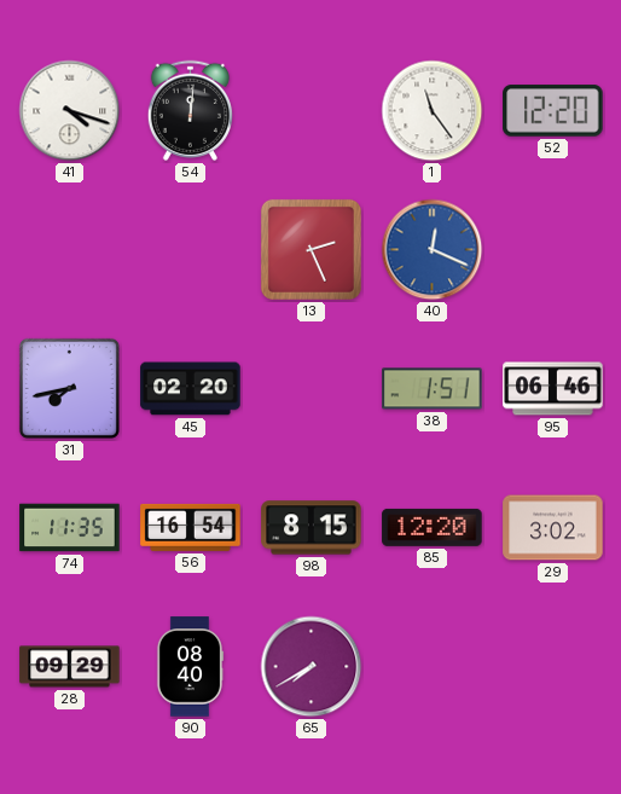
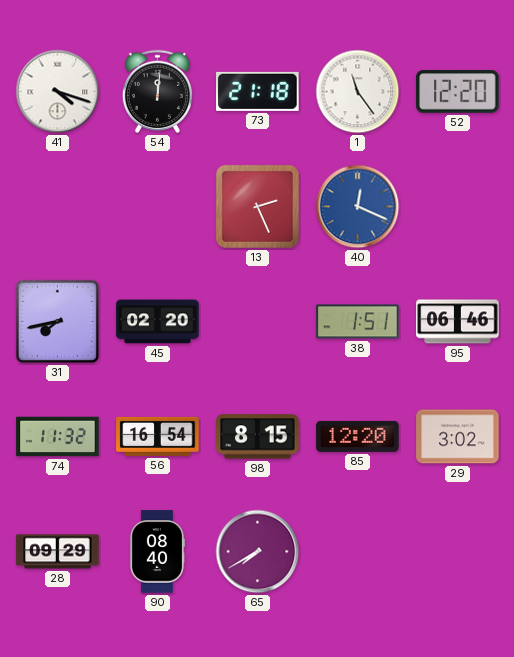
73: none -> 21:18
74: 11:35 -> 11:32
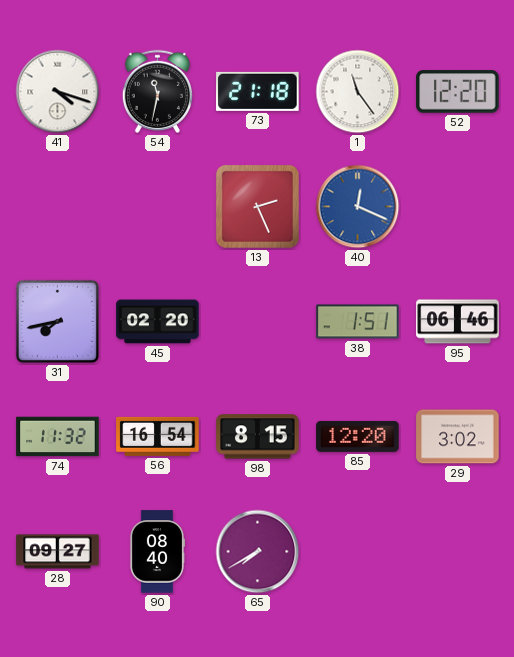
54: 12:01 -> 11:32
28: 09:29 -> 09:27
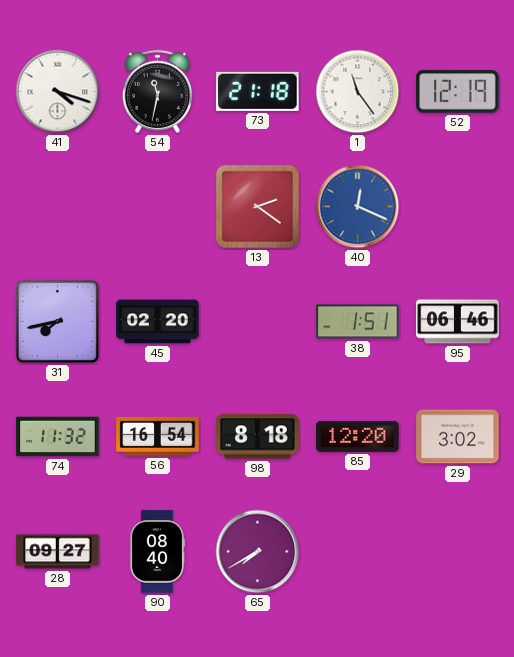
52: 12:20 -> 12:19
13: 2:26 -> 2:21
98: 8:15 -> 8:18
